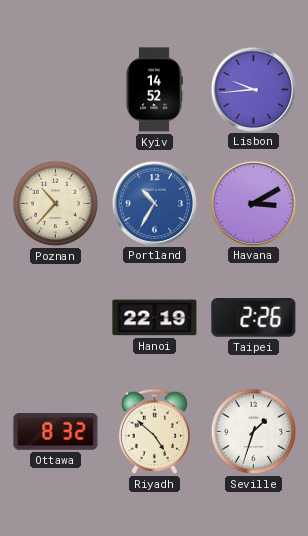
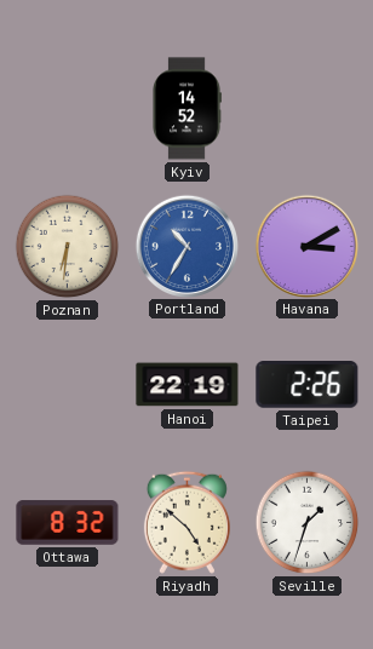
Lisbon: 9:44 -> none
Poznan: 10:37 -> 6:31
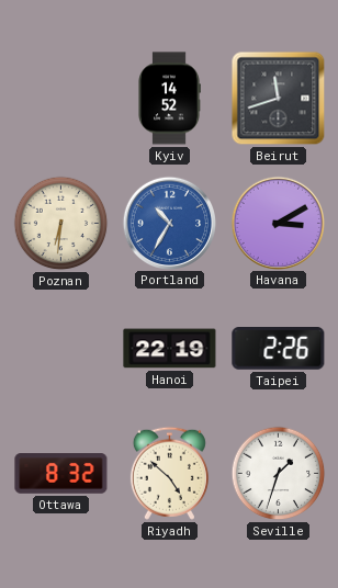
Beirut: none -> 11:42
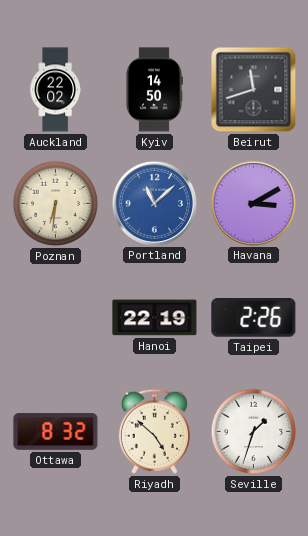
Auckland: none -> 22:02
Kyiv: 14:52 -> 14:50
Portland: 10:35 -> 11:08
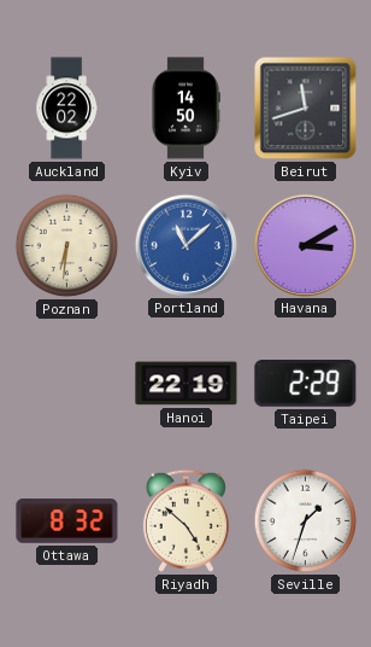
Taipei: 2:26 -> 2:29
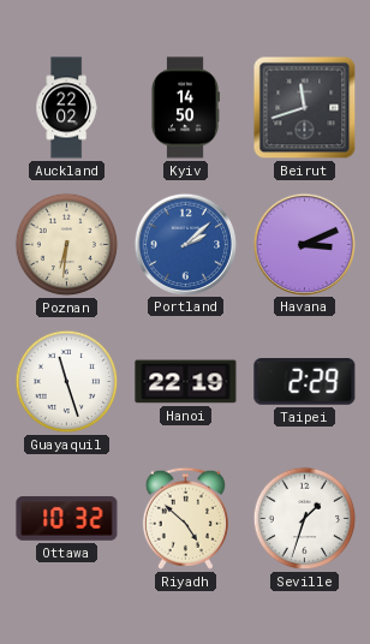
Portland: 11:08 -> 2:08
Havana: 3:10 -> 3:11
Guayaquil: none -> 11:27
Ottawa: 8:32 -> 10:32
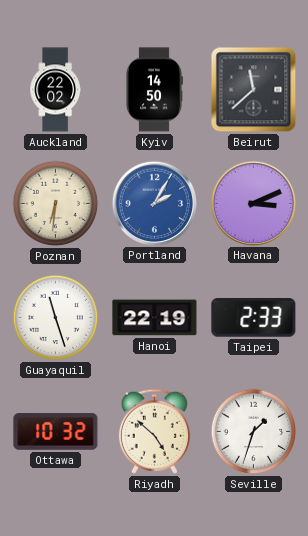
Beirut: 11:42 -> 11:38
Portland: 2:08 -> 2:05
Taipei: 2:29 -> 2:33
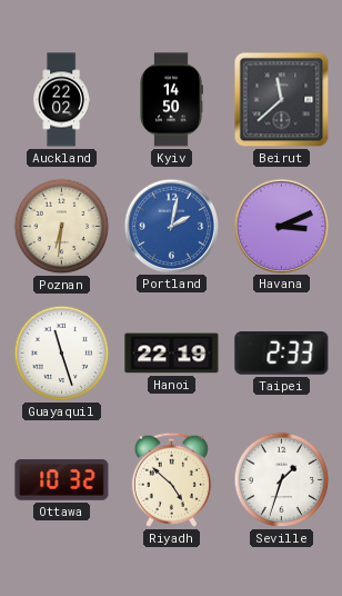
Portland: 2:05 -> 2:02
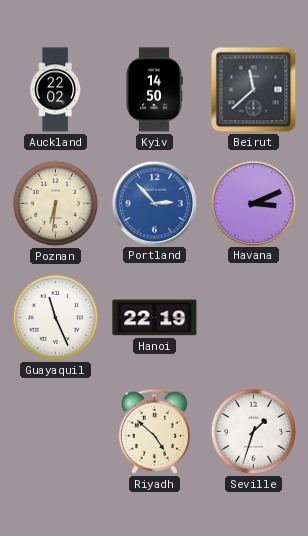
Portland: 2:02 -> 2:53
Guayaquil: 11:27 -> 11:26
Taipei: 2:33 -> none
Ottawa: 10:32 -> none
